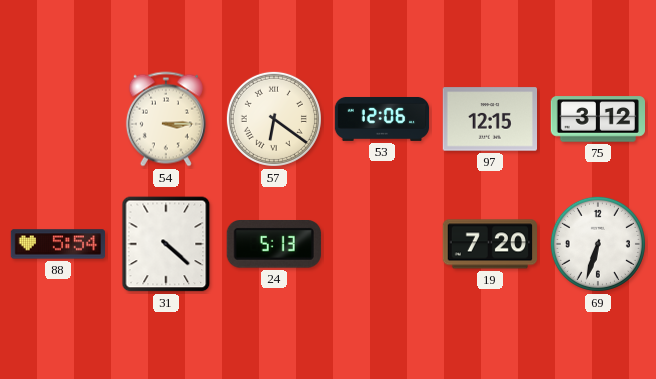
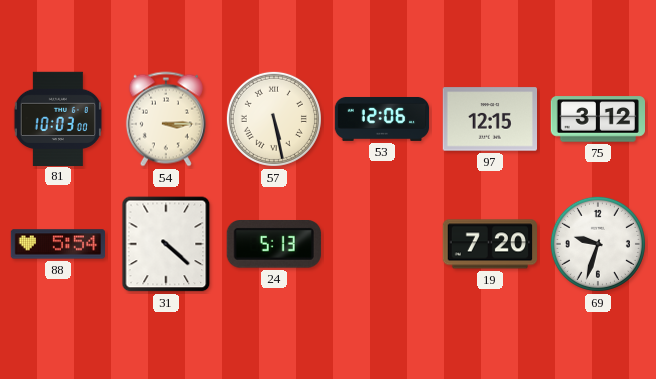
81: none -> 10:03
57: 6:21 -> 5:28
69: 6:33 -> 9:33
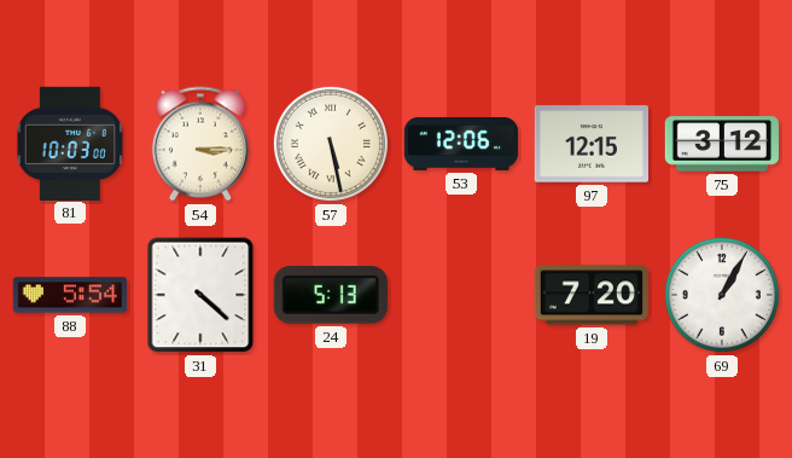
69: 9:33 -> 1:05
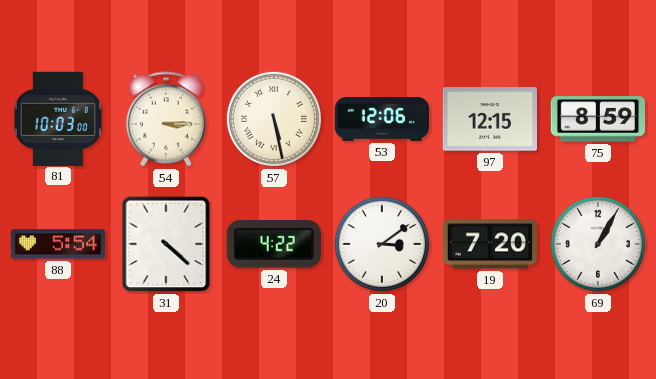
75: 3:12 -> 8:59
24: 5:13 -> 4:22
20: none -> 3:09
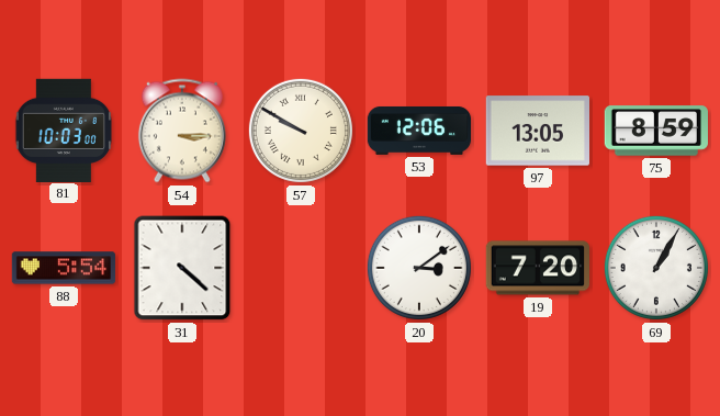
57: 5:28 -> 9:50
97: 12:15 -> 13:05
24: 4:22 -> none
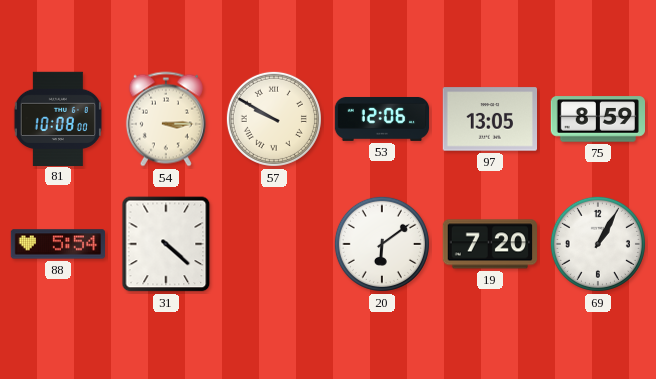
81: 10:03 -> 10:08
20: 3:09 -> 6:09
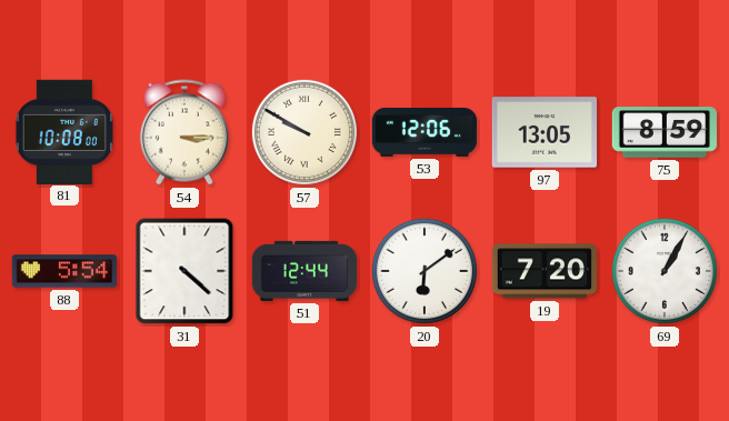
51: none -> 12:44
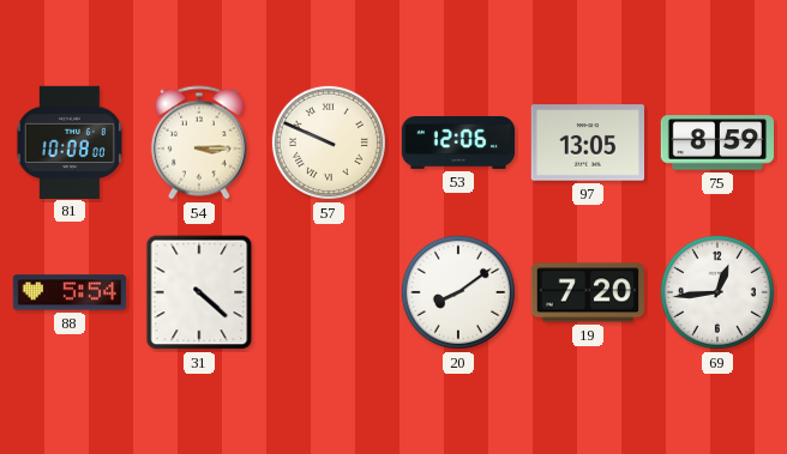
57: 9:50 -> 9:49
51: 12:44 -> none
20: 6:09 -> 8:09
69: 1:05 -> 12:44
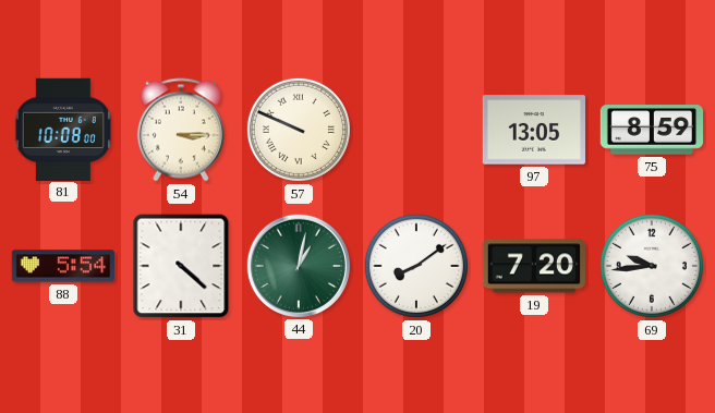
53: 12:06 -> none
44: none -> 1:02
69: 12:44 -> 9:44
